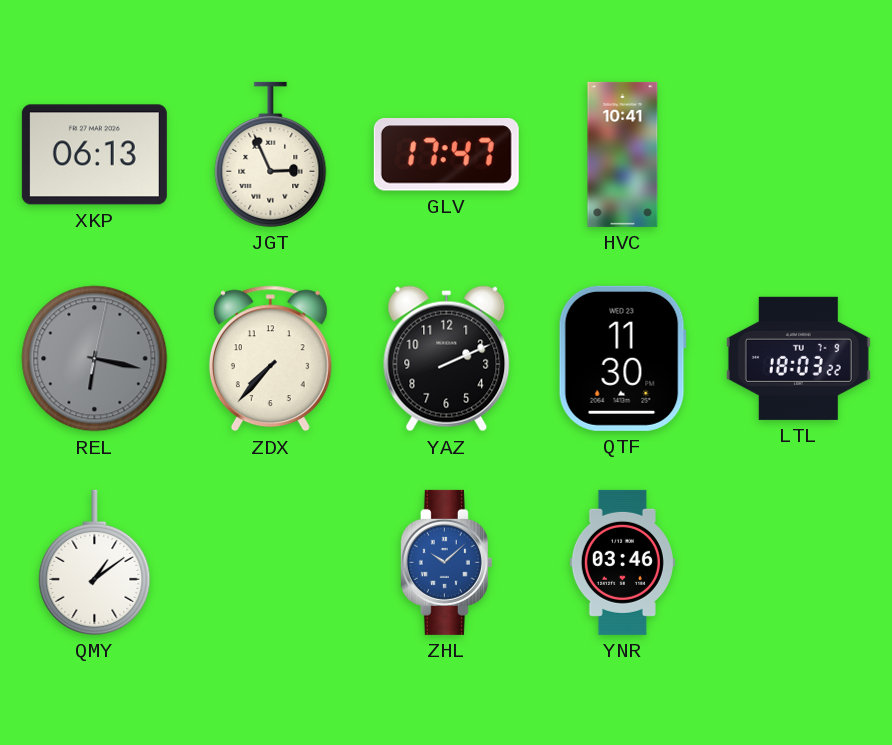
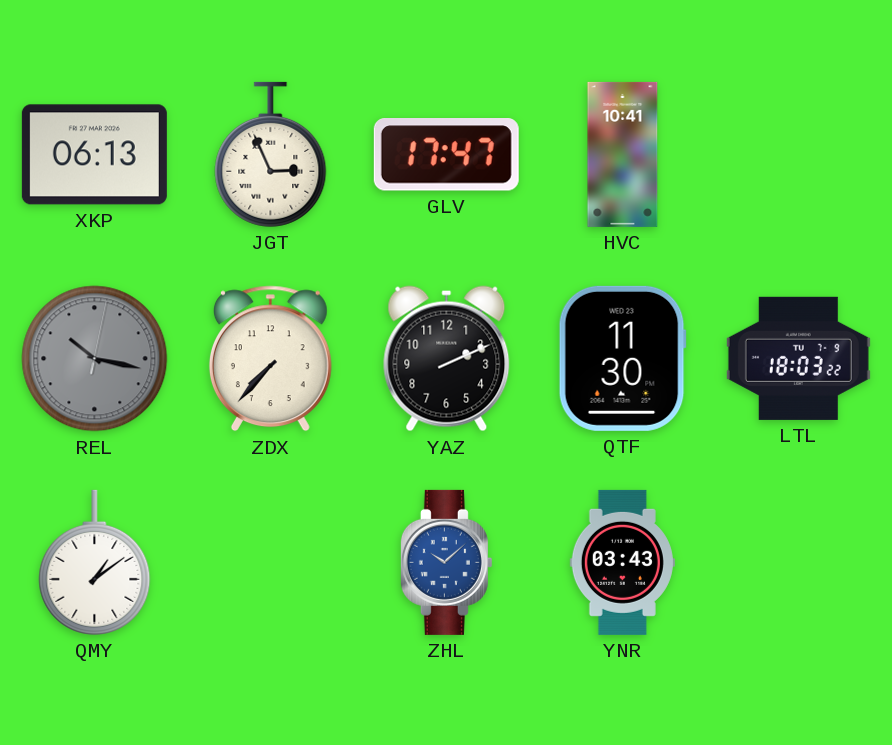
REL: 6:17 -> 10:17
YNR: 03:46 -> 03:43
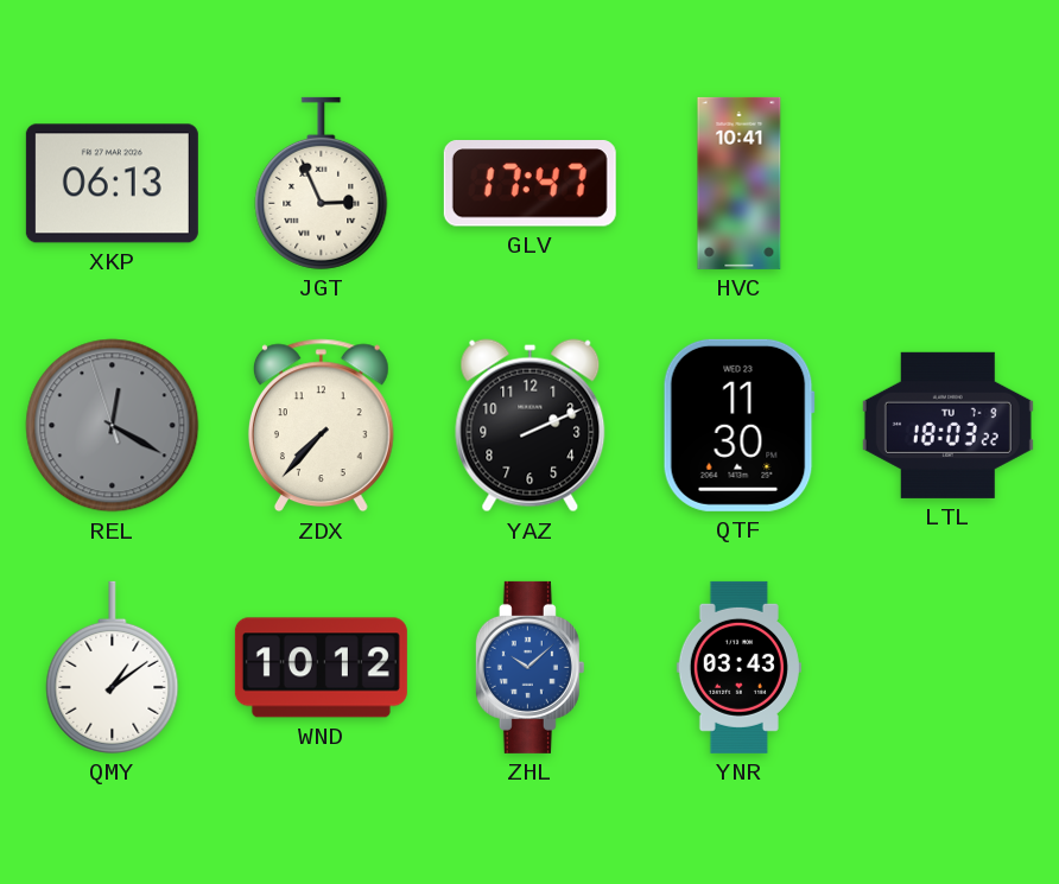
REL: 10:17 -> 12:19
WND: none -> 10:12
